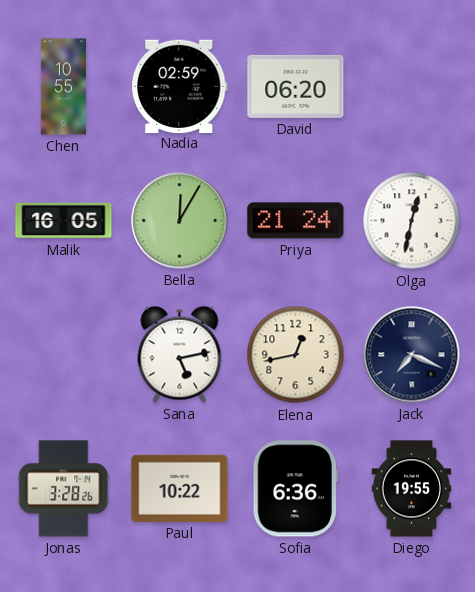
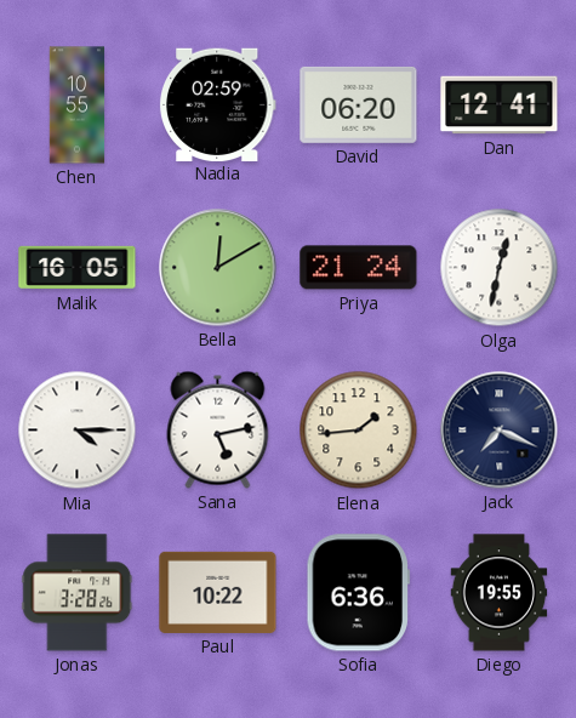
Dan: none -> 12:41
Bella: 12:05 -> 12:10
Mia: none -> 4:15
Elena: 12:43 -> 1:44
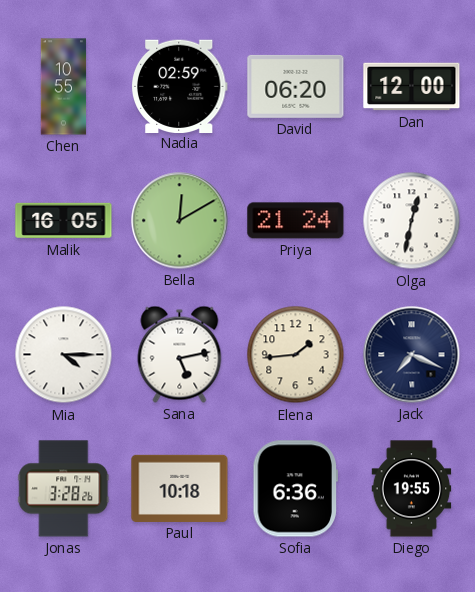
Dan: 12:41 -> 12:00
Paul: 10:22 -> 10:18
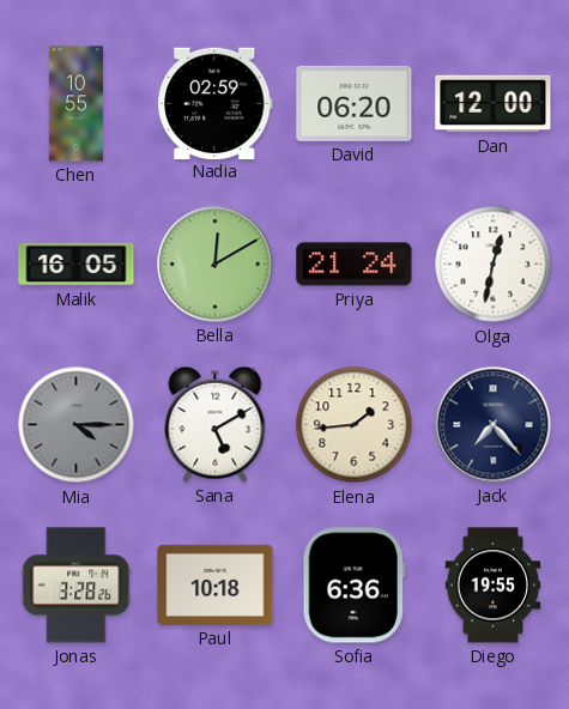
Mia dial: white -> grey
Sana: 5:13 -> 5:10
Jack: 7:19 -> 7:23
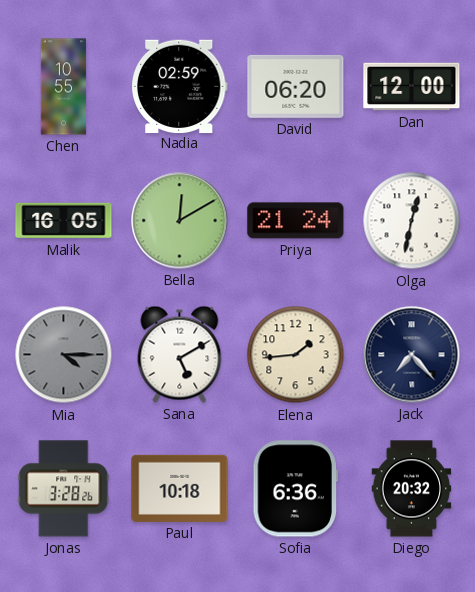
Diego: 19:55 -> 20:32
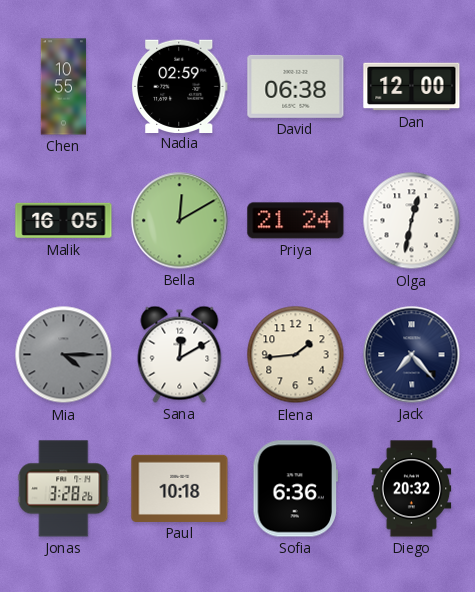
David: 06:20 -> 06:38
Sana: 5:10 -> 12:10
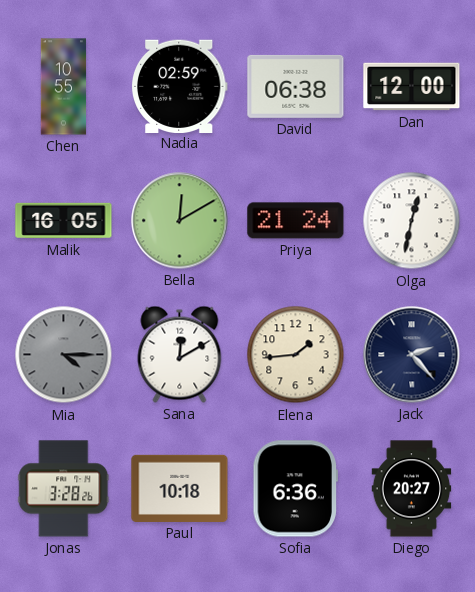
Jack: 7:23 -> 2:23
Diego: 20:32 -> 20:27
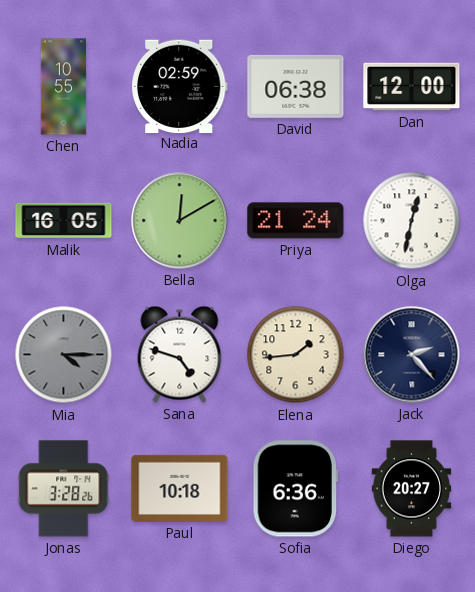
Sana: 12:10 -> 4:48
